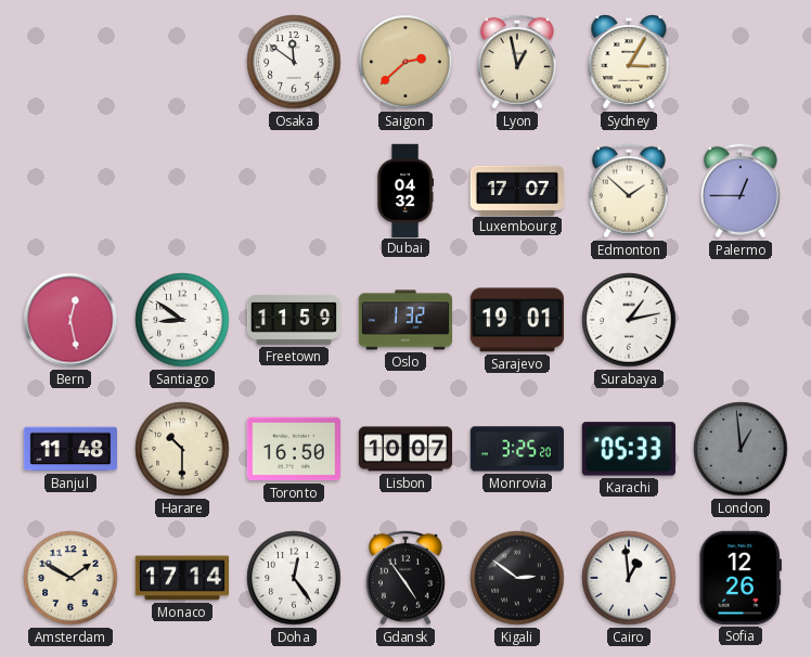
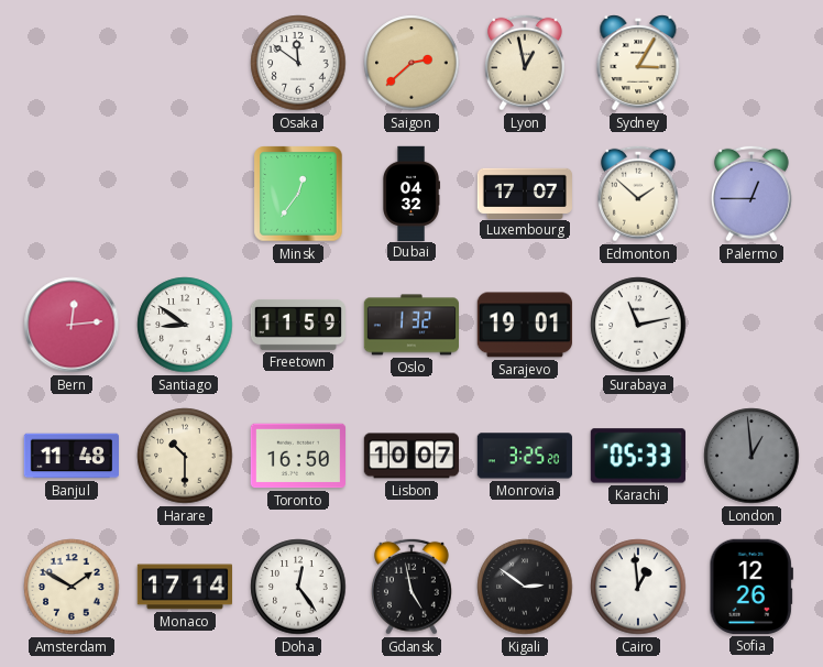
Minsk: none -> 12:36
Bern: 12:28 -> 12:14
Surabaya: 1:13 -> 11:13
Gdansk: 4:54 -> 4:58
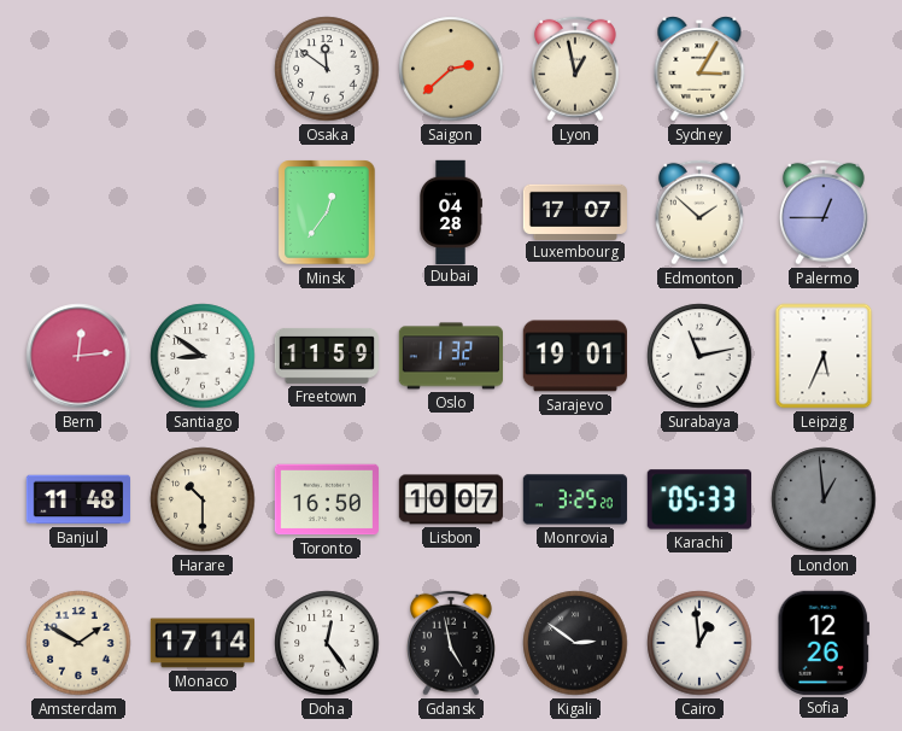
Dubai: 04:32 -> 04:28
Leipzig: none -> 5:34
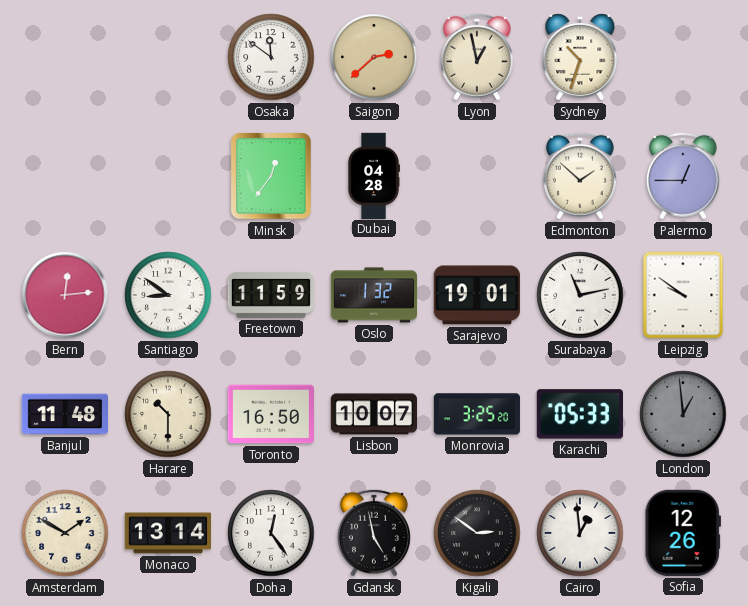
Sydney: 3:05 -> 10:33
Luxembourg: 17:07 -> none
Leipzig: 5:34 -> 9:51
Monaco: 17:14 -> 13:14
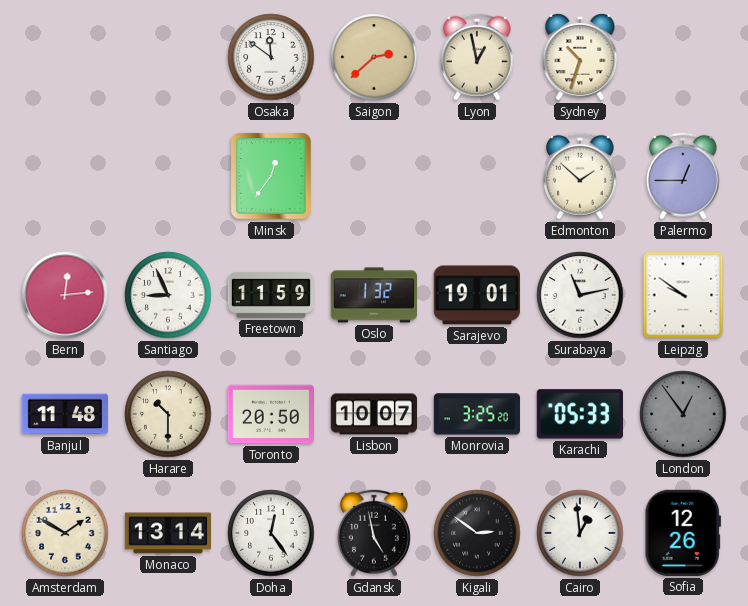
Dubai: 04:28 -> none
Santiago: 8:51 -> 8:56
Toronto: 16:50 -> 20:50
London: 12:59 -> 12:54
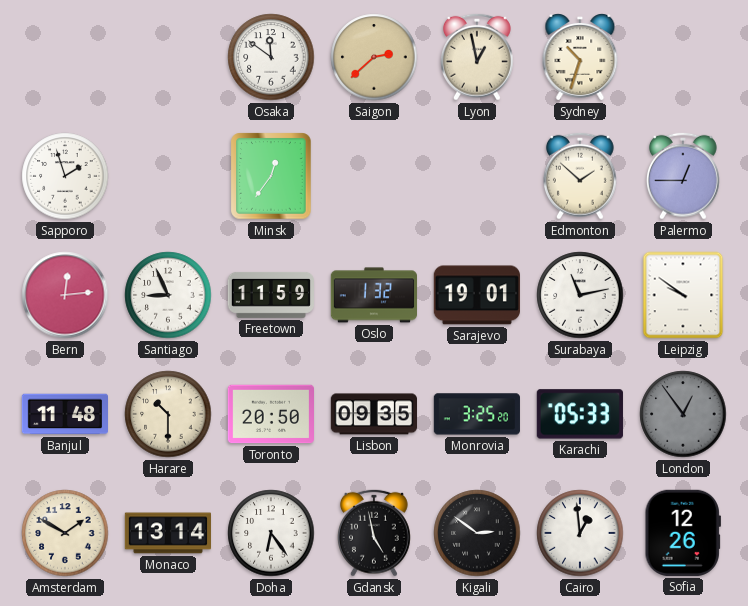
Sapporo: none -> 1:57
Lisbon: 10:07 -> 09:35
Doha: 12:24 -> 6:24
